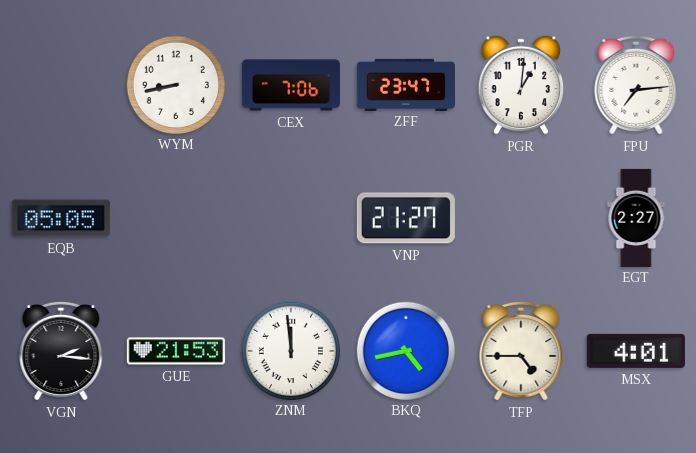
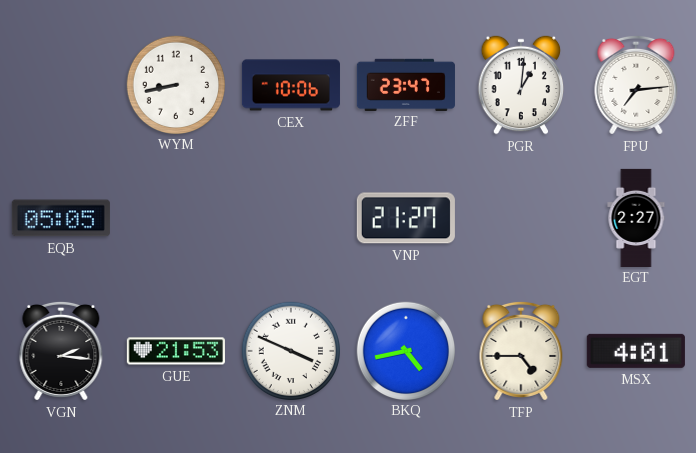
CEX: 7:06 -> 10:06
ZNM: 11:59 -> 3:49
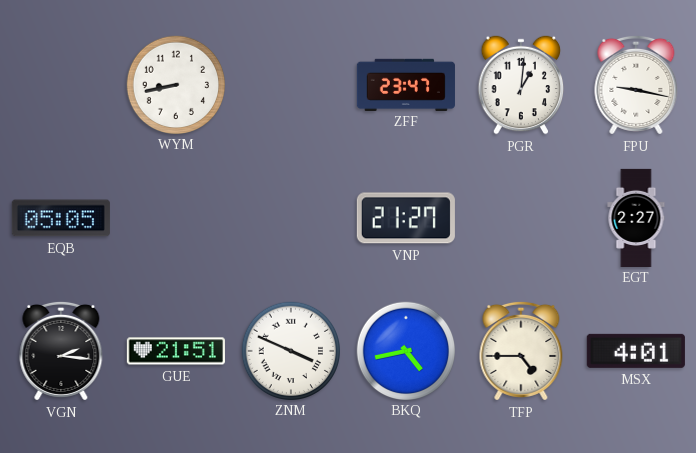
CEX: 10:06 -> none
FPU: 7:14 -> 9:17
GUE: 21:53 -> 21:51
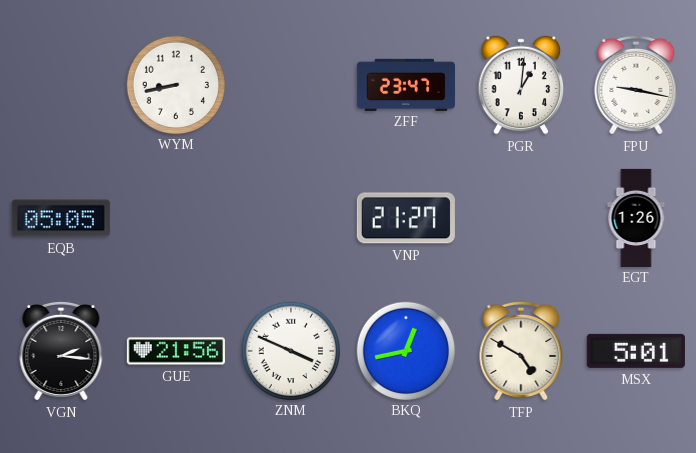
EGT: 2:27 -> 1:26
GUE: 21:51 -> 21:56
BKQ: 4:43 -> 12:43
TFP: 4:45 -> 4:50
MSX: 4:01 -> 5:01
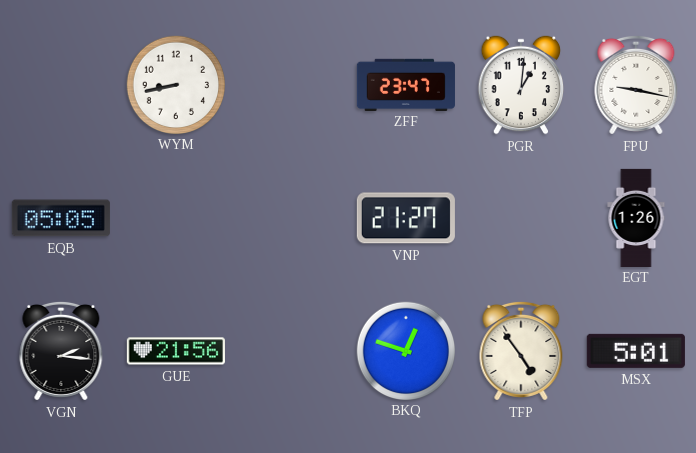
ZNM: 3:49 -> none
BKQ: 12:43 -> 12:48
TFP: 4:50 -> 4:54
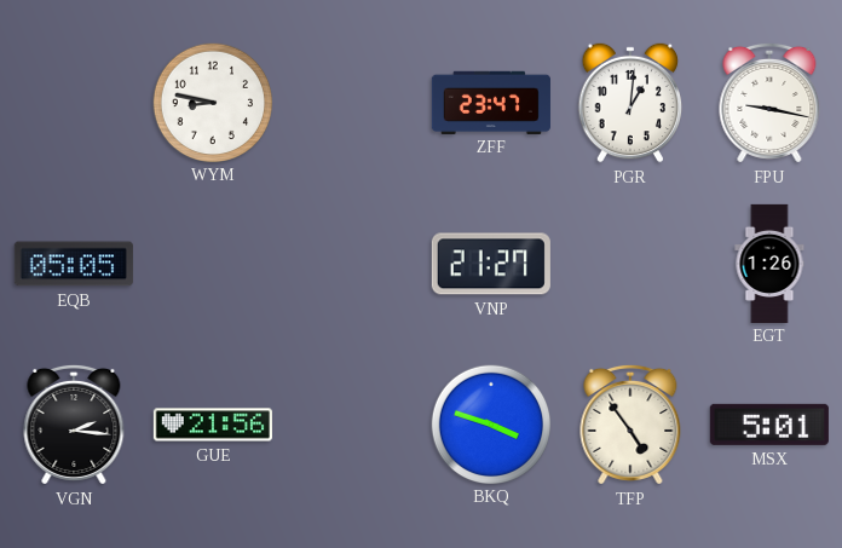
WYM: 8:43 -> 8:47
BKQ: 12:48 -> 3:48
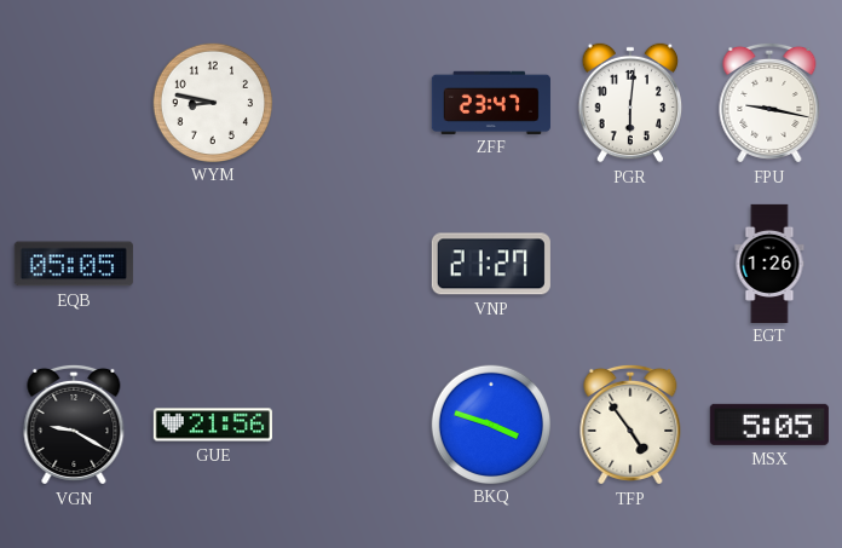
PGR: 1:01 -> 6:01
VGN: 2:16 -> 9:20
MSX: 5:01 -> 5:05
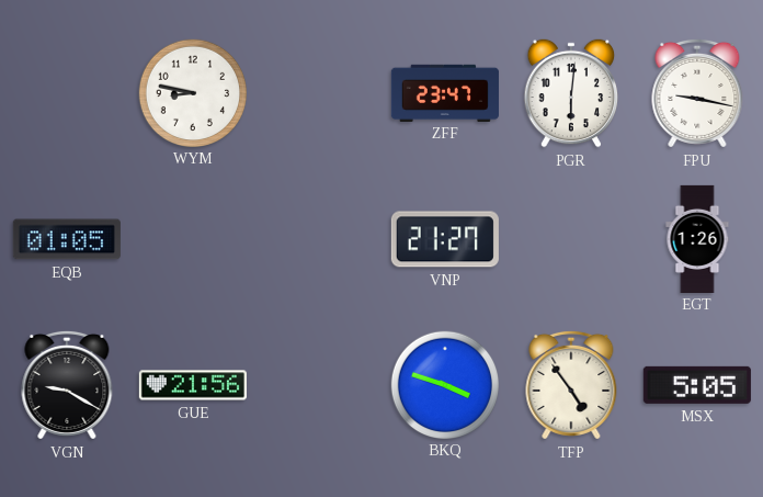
EQB: 05:05 -> 01:05
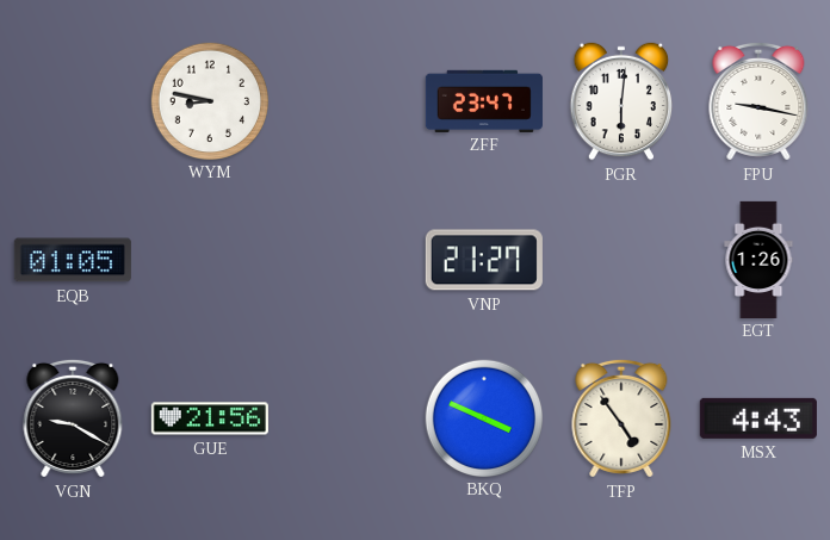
BKQ: 3:48 -> 3:49
MSX: 5:05 -> 4:43
